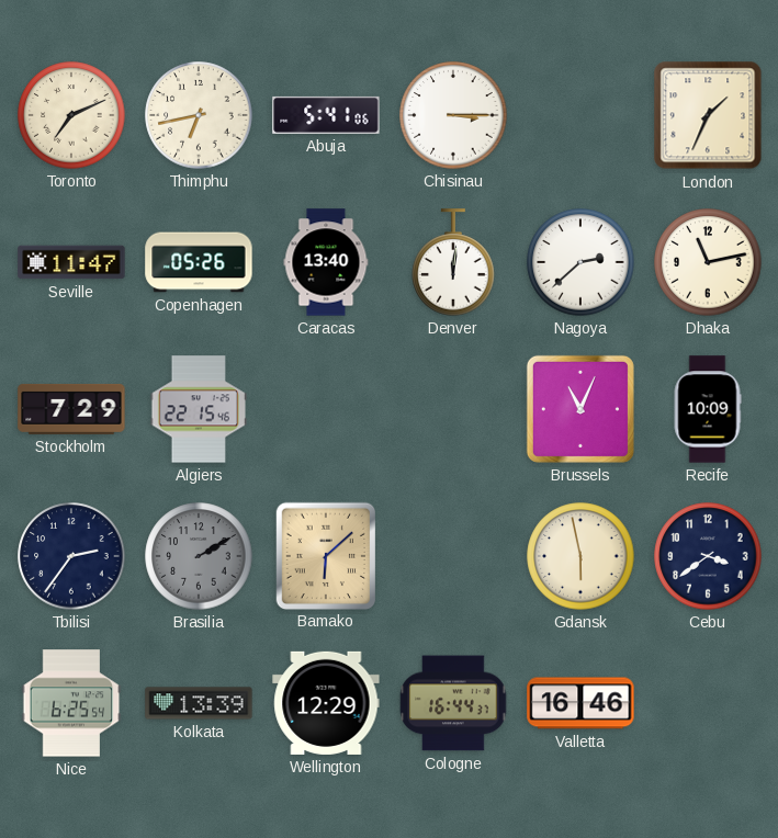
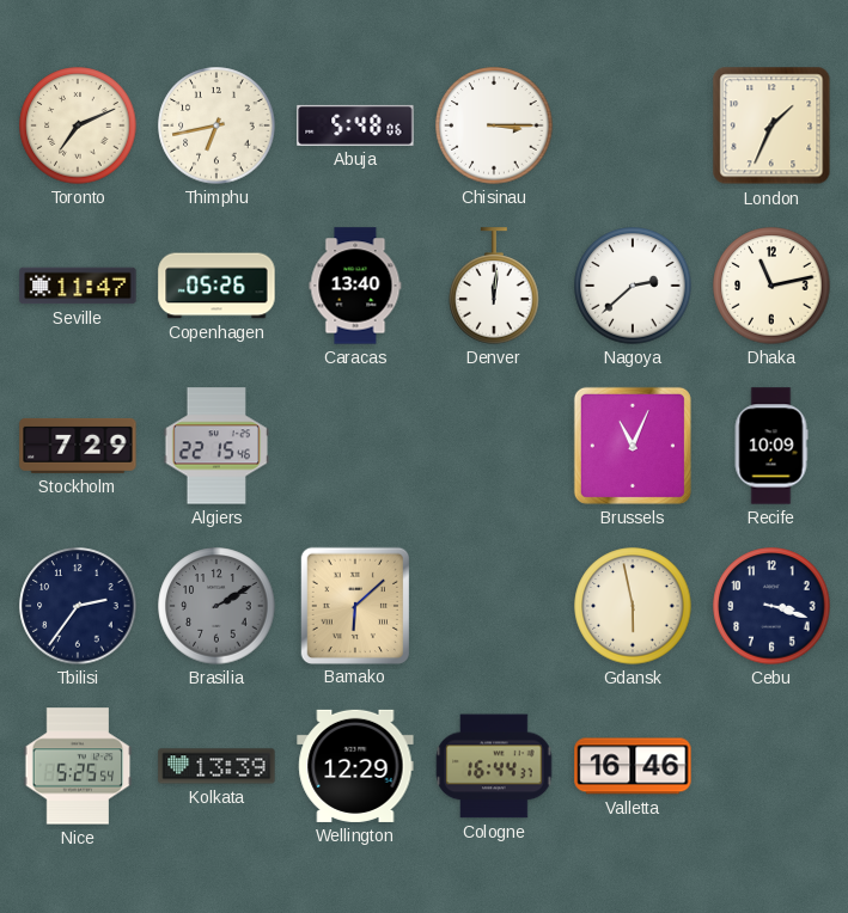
Abuja: 5:41 -> 5:48
Cebu: 3:39 -> 3:18
Nice: 6:25 -> 5:25
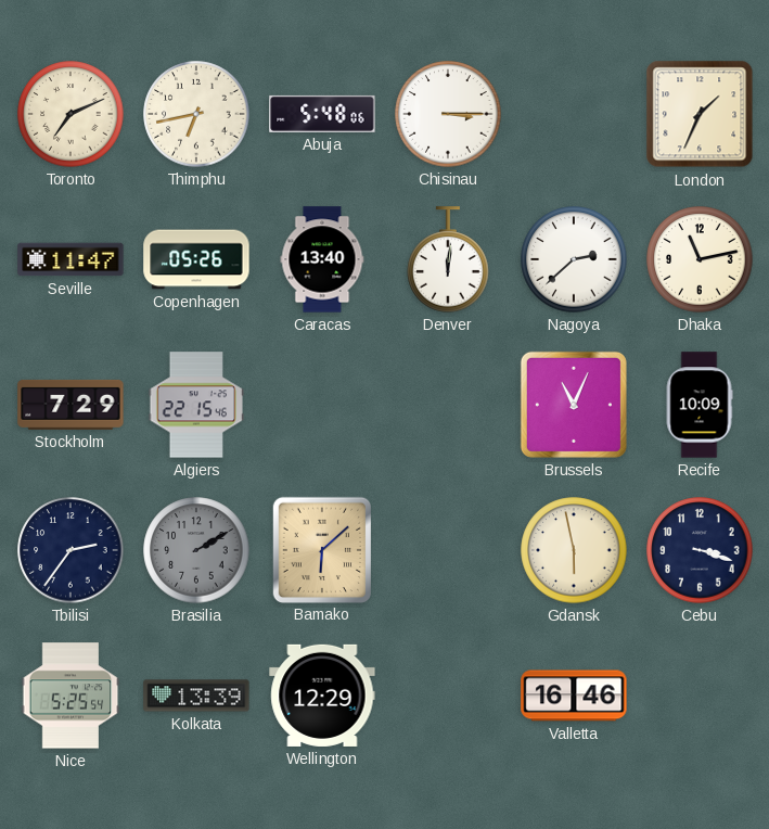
Cologne: 16:44 -> none
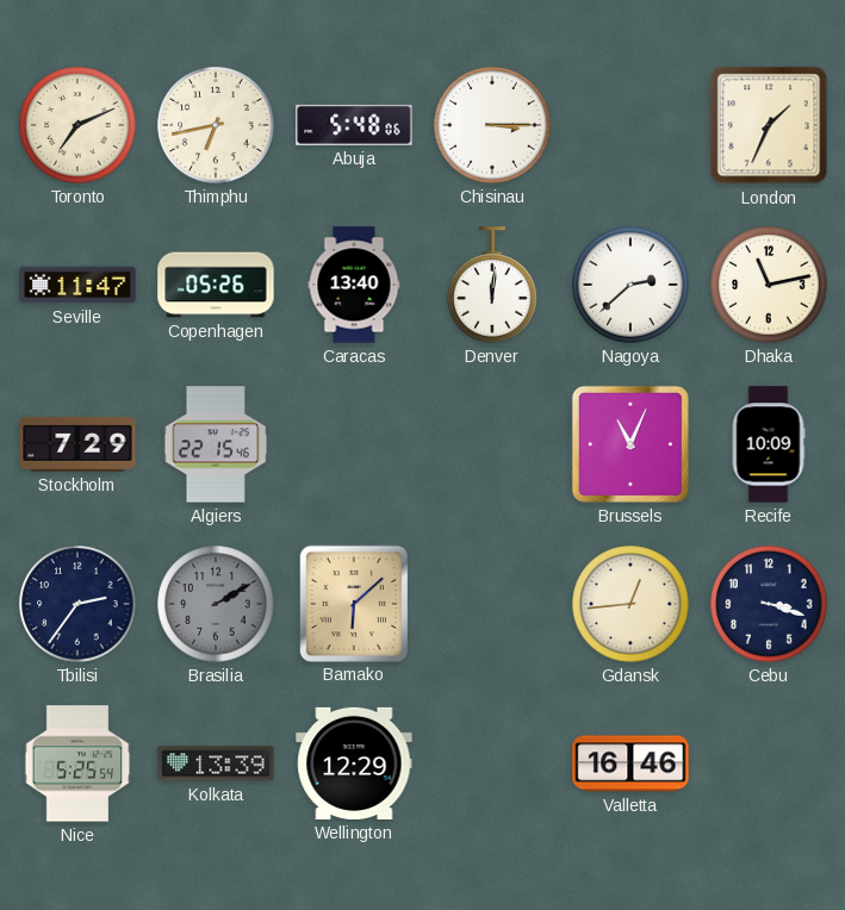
Gdansk: 5:58 -> 12:44
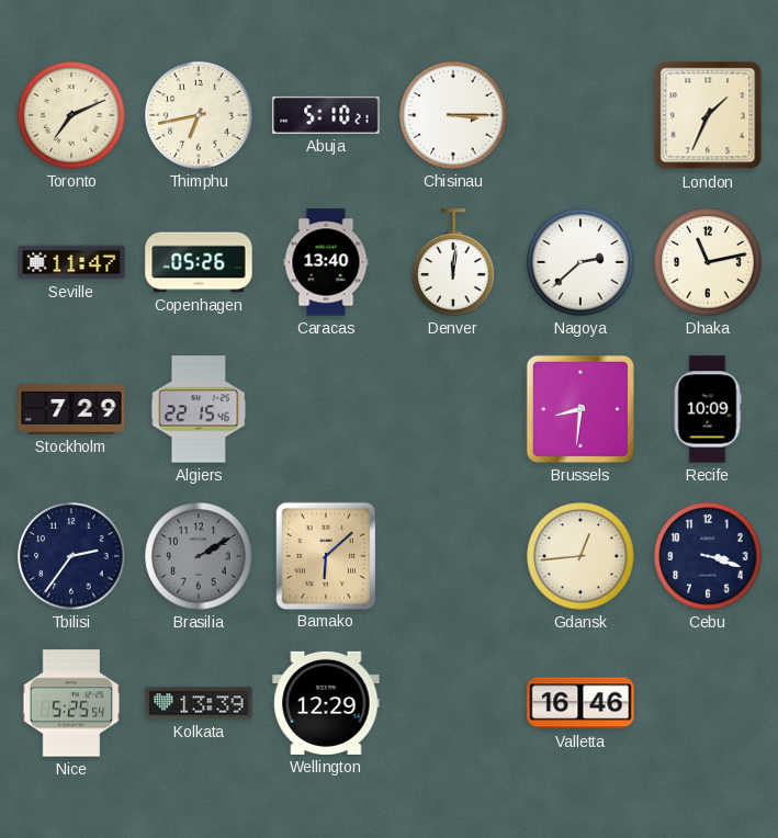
Abuja: 5:48 -> 5:10
Brussels: 11:04 -> 8:31
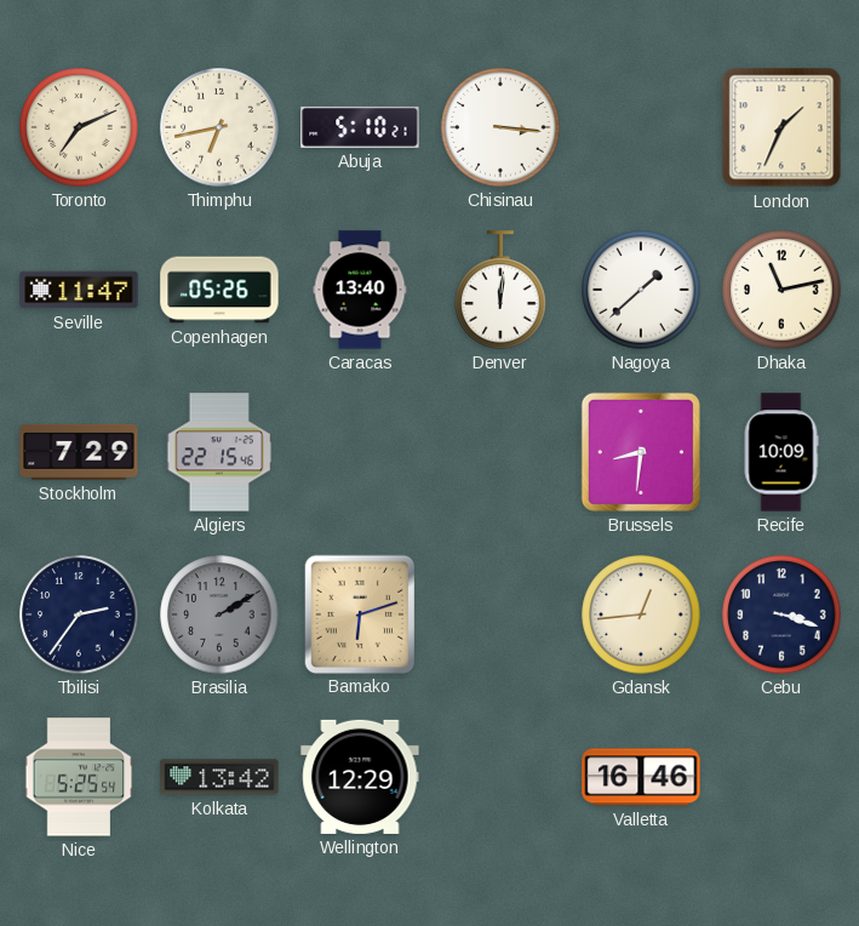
Chisinau: 3:15 -> 3:16
Nagoya: 2:38 -> 1:38
Bamako: 6:08 -> 6:12
Kolkata: 13:39 -> 13:42
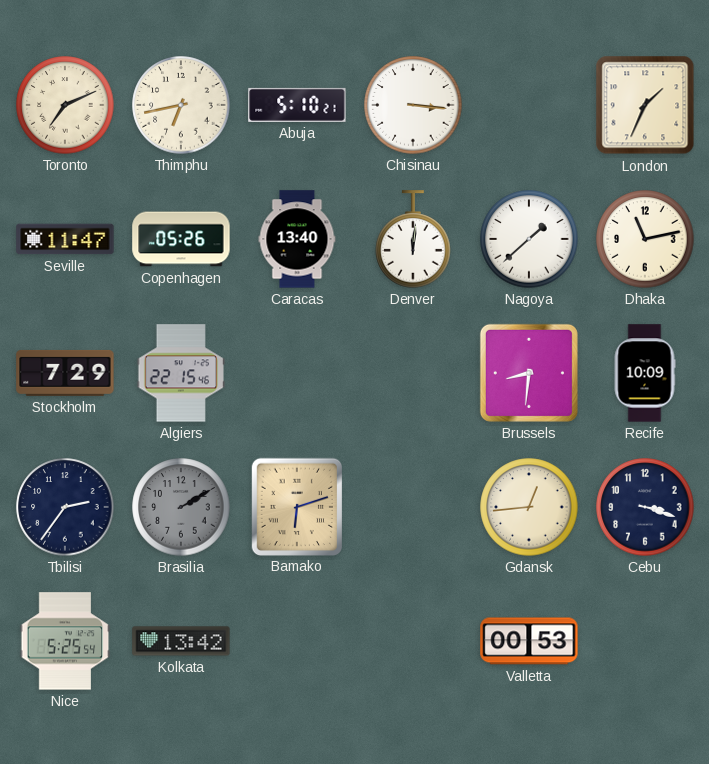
Wellington: 12:29 -> none
Valletta: 16:46 -> 00:53
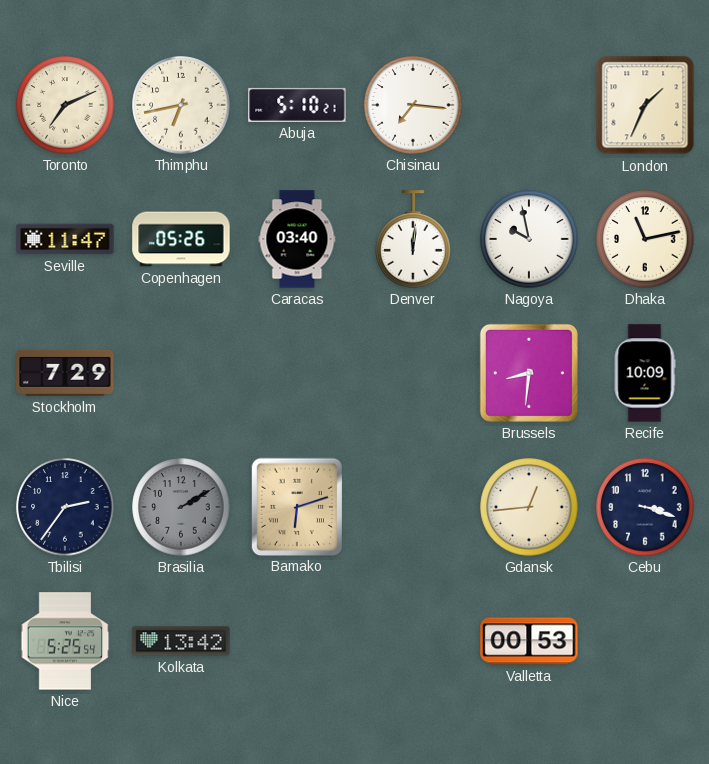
Chisinau: 3:16 -> 7:16
Caracas: 13:40 -> 03:40
Nagoya: 1:38 -> 9:58
Algiers: 22:15 -> none
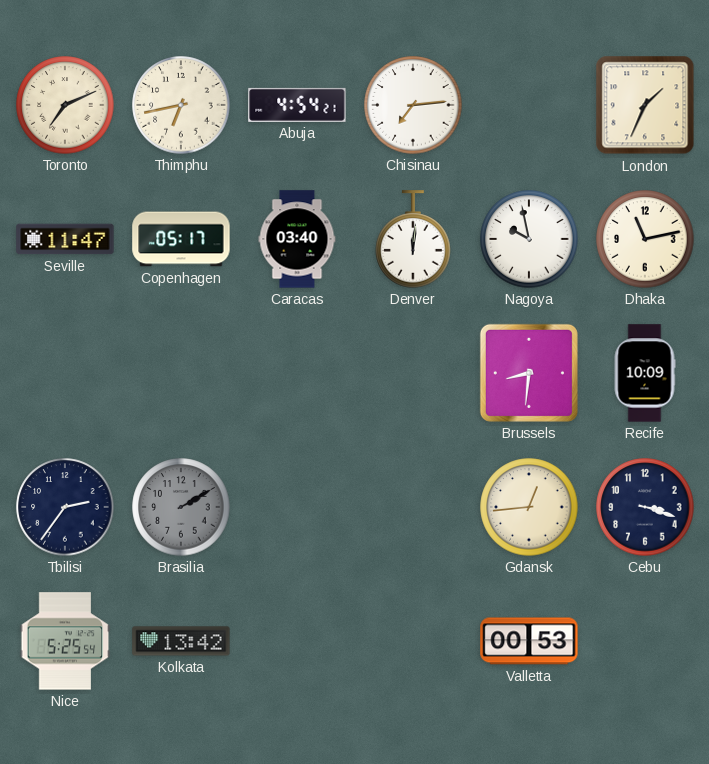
Abuja: 5:10 -> 4:54
Chisinau: 7:16 -> 7:14
Copenhagen: 05:26 -> 05:17
Stockholm: 7:29 -> none
Bamako: 6:12 -> none
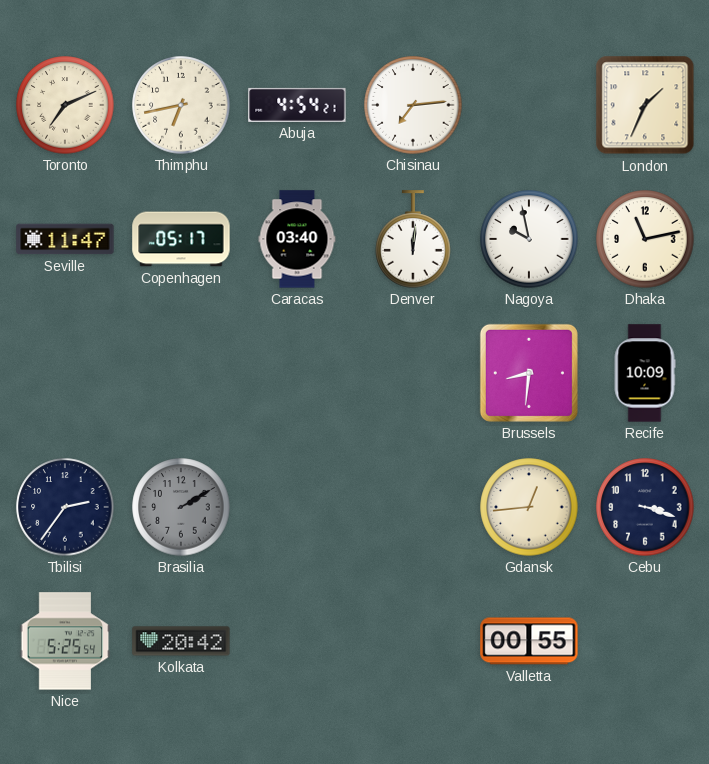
Kolkata: 13:42 -> 20:42
Valletta: 00:53 -> 00:55
